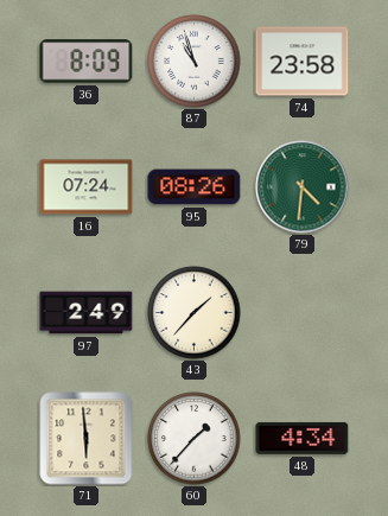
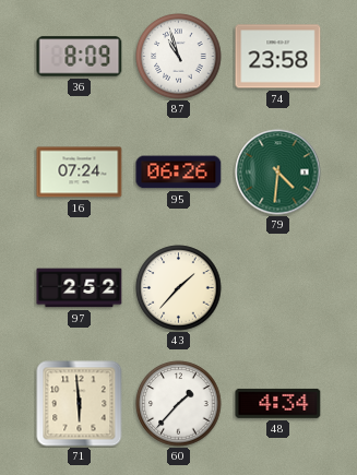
95: 08:26 -> 06:26
97: 2:49 -> 2:52
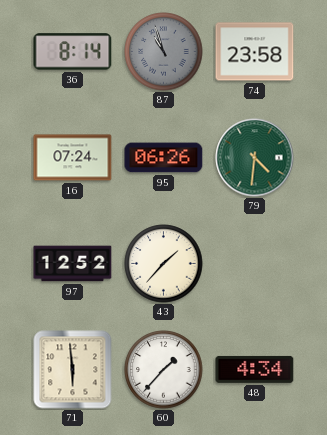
36: 8:09 -> 8:14
87 dial: white -> grey
97: 2:52 -> 12:52
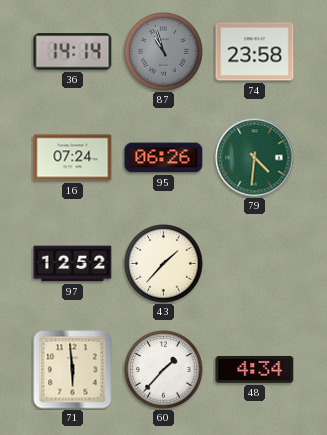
36: 8:14 -> 14:14
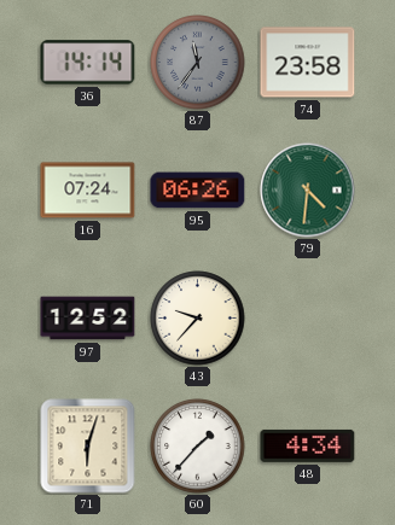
87: 10:57 -> 11:36
43: 1:37 -> 9:37
71: 5:59 -> 6:03
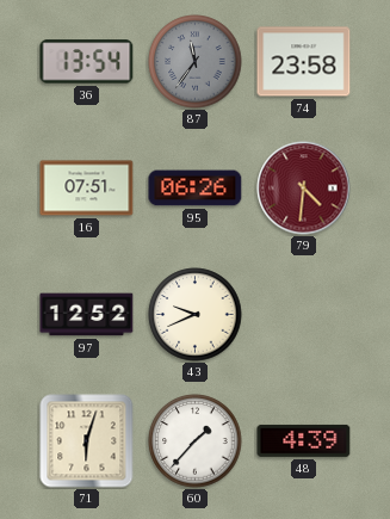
36: 14:14 -> 13:54
16: 07:24 -> 07:51
79 dial: green -> burgundy
43: 9:37 -> 9:41
48: 4:34 -> 4:39
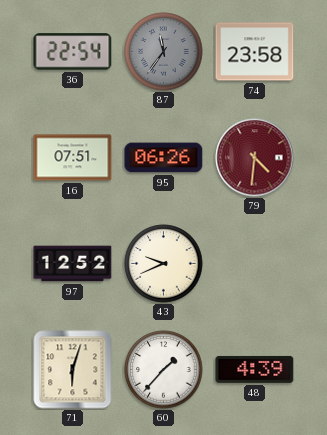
36: 13:54 -> 22:54
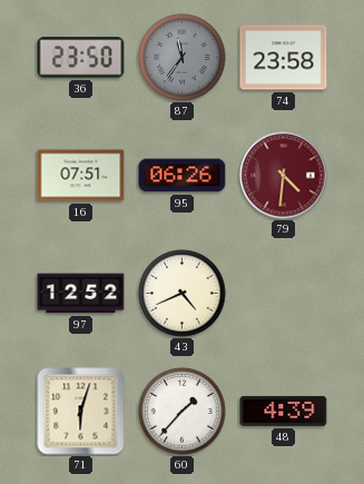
36: 22:54 -> 23:50
43: 9:41 -> 4:41
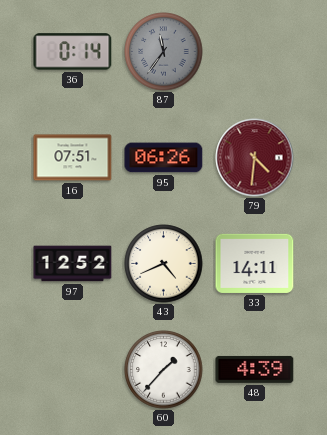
36: 23:50 -> 0:14
74: 23:58 -> none
33: none -> 14:11
71: 6:03 -> none
